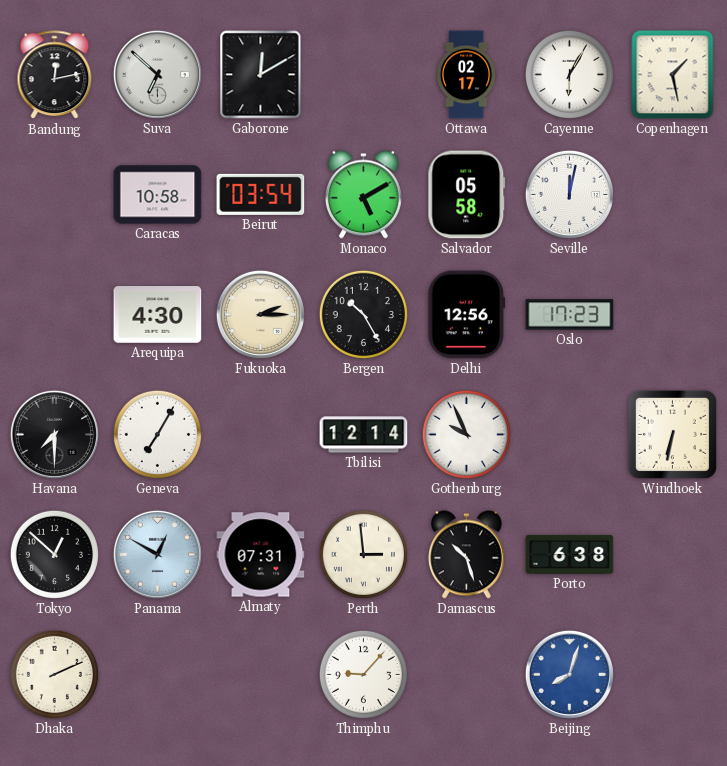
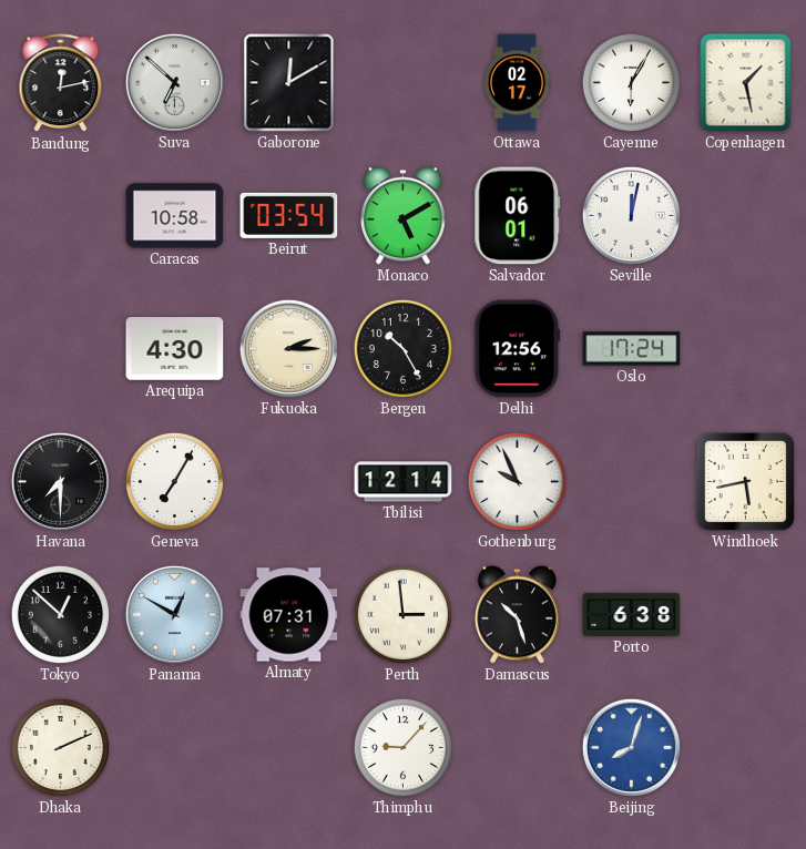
Salvador: 05:58 -> 06:01
Oslo: 17:23 -> 17:24
Windhoek: 6:32 -> 5:43
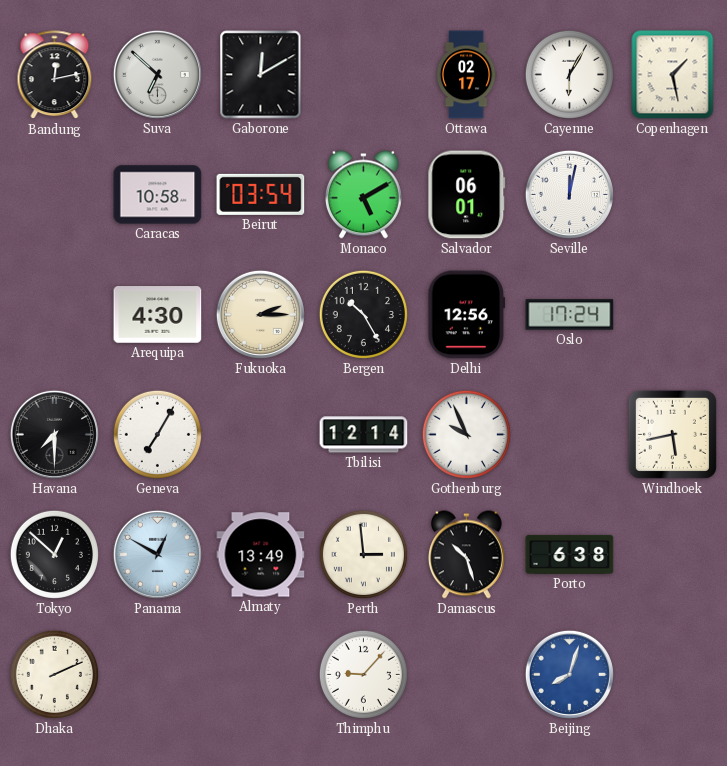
Almaty: 07:31 -> 13:49
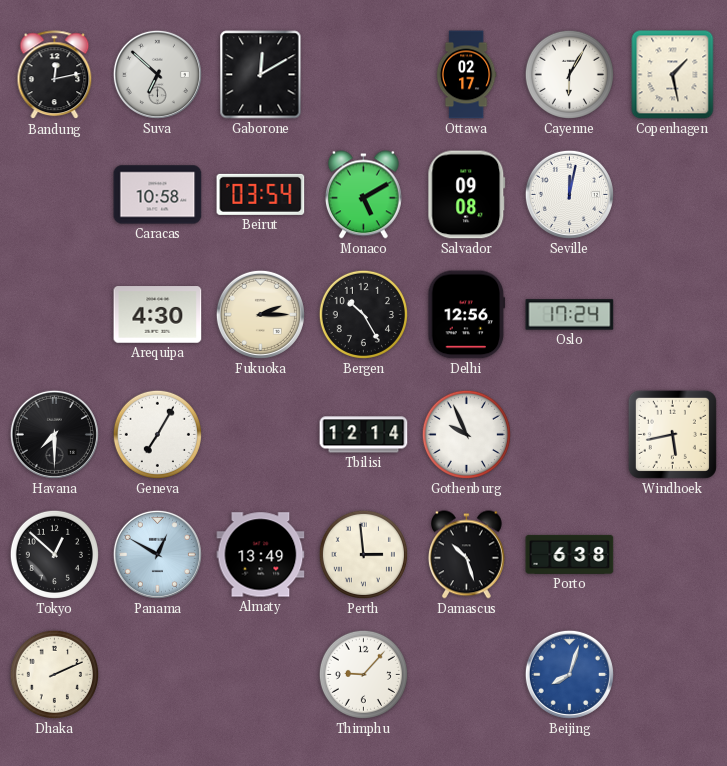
Salvador: 06:01 -> 09:08
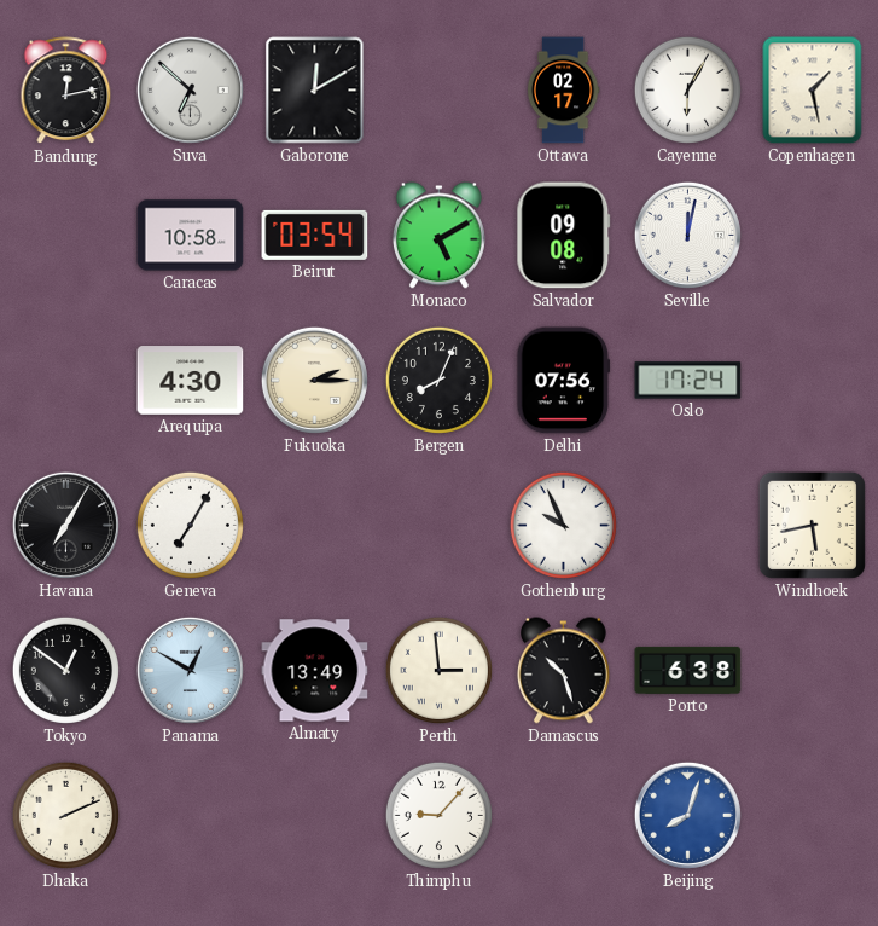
Bergen: 10:25 -> 8:04
Delhi: 12:56 -> 07:56
Havana: 7:30 -> 7:05
Tbilisi: 12:14 -> none
Tokyo: 12:52 -> 12:51
